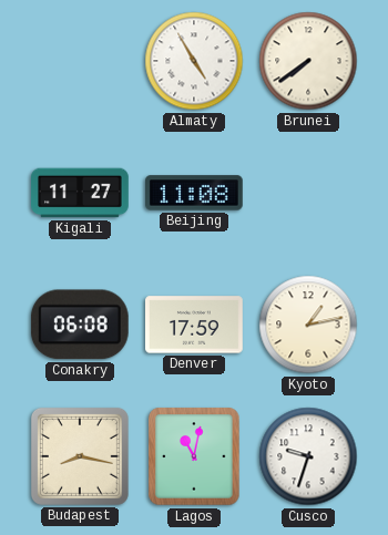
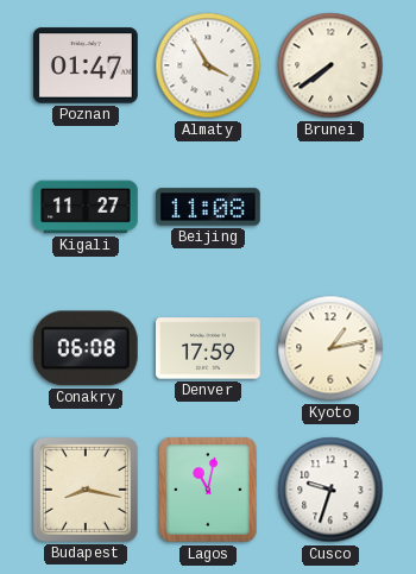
Poznan: none -> 01:47
Almaty: 4:55 -> 3:55
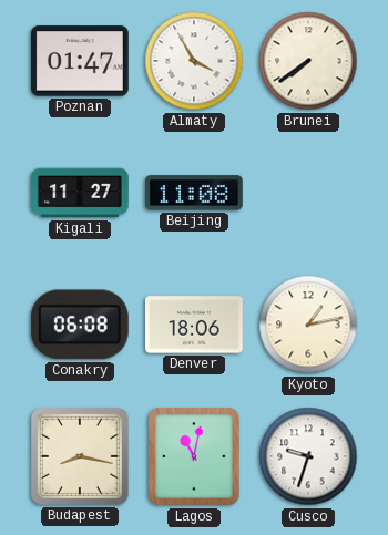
Denver: 17:59 -> 18:06
